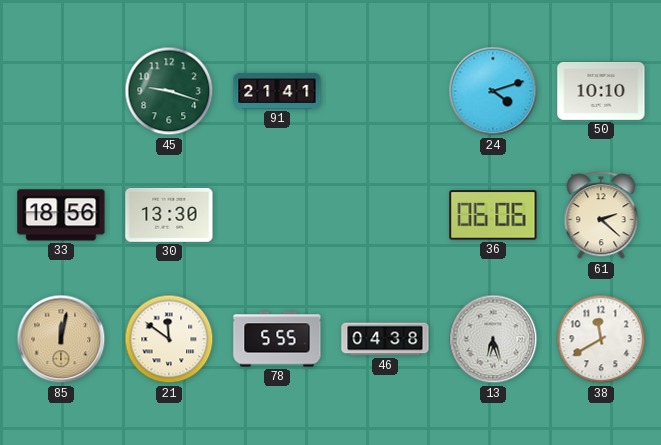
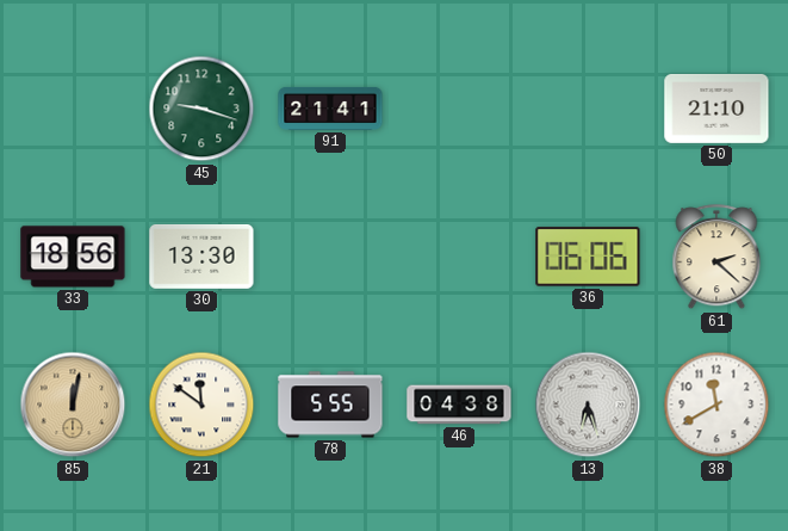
24: 4:12 -> none
50: 10:10 -> 21:10
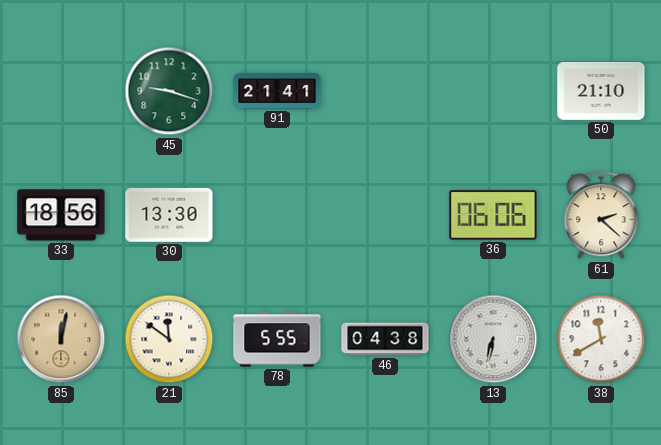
13: 6:27 -> 6:32
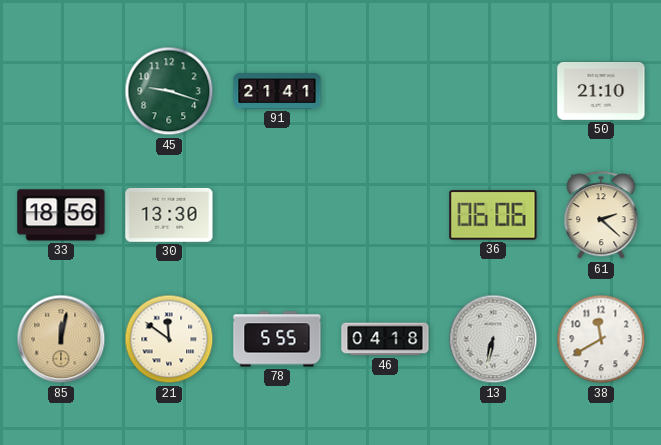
46: 04:38 -> 04:18
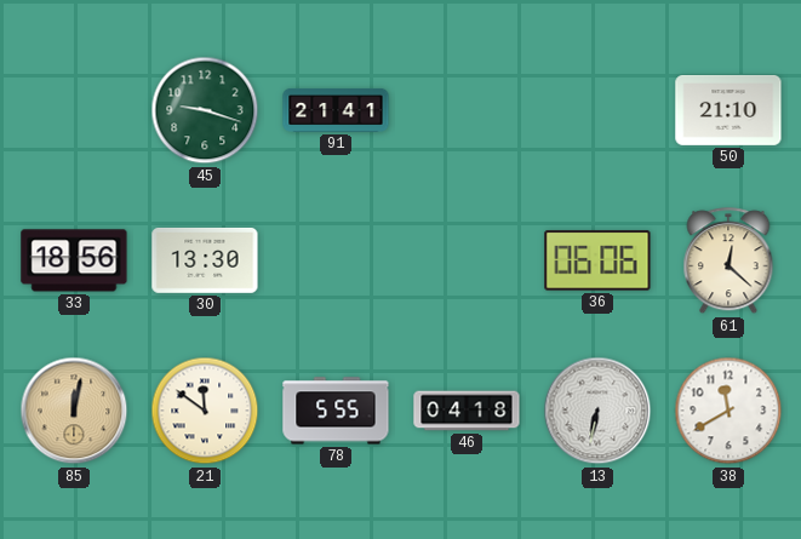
61: 2:22 -> 12:22
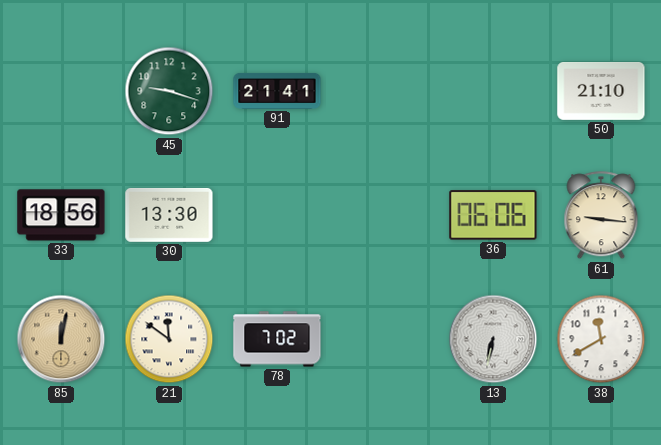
61: 12:22 -> 9:16
78: 5:55 -> 7:02
46: 04:18 -> none
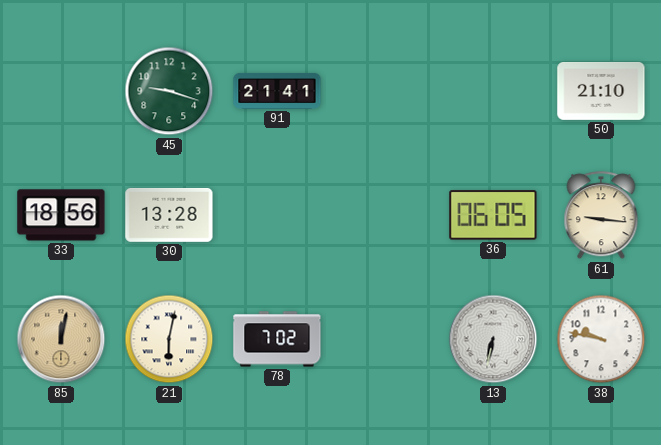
30: 13:30 -> 13:28
36: 06:06 -> 06:05
21: 11:51 -> 6:02
38: 11:40 -> 9:47
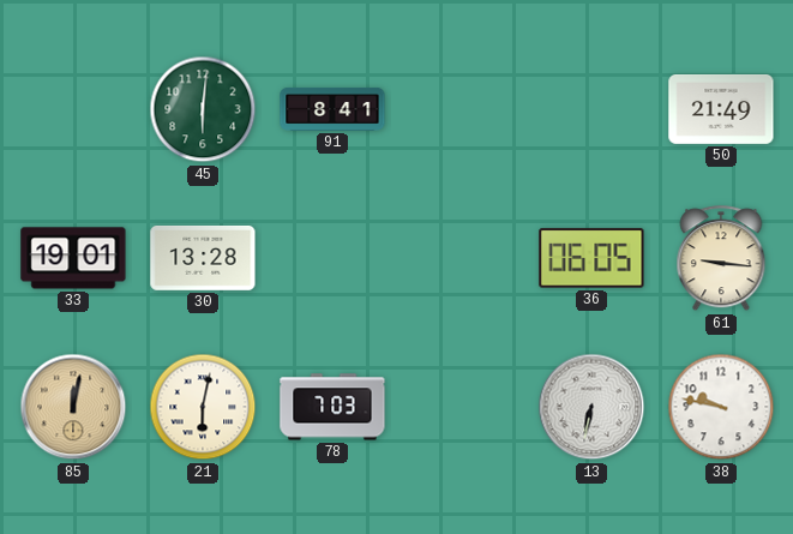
45: 9:18 -> 6:01
91: 21:41 -> 8:41
50: 21:10 -> 21:49
33: 18:56 -> 19:01
78: 7:02 -> 7:03
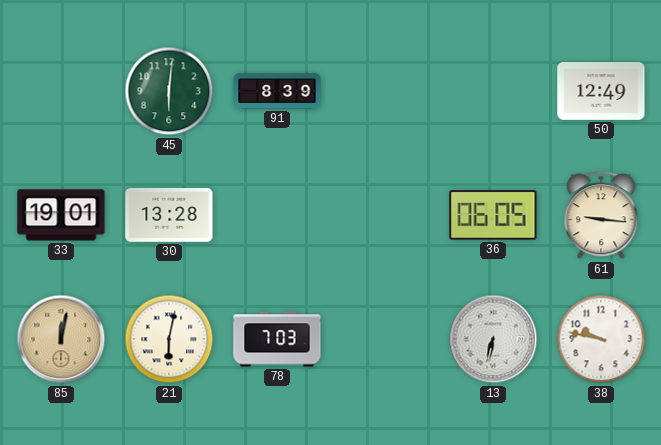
91: 8:41 -> 8:39
50: 21:49 -> 12:49
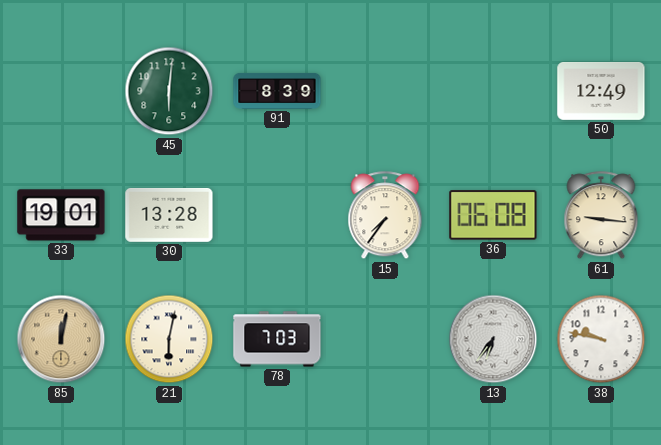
15: none -> 7:36
36: 06:05 -> 06:08
13: 6:32 -> 6:36
